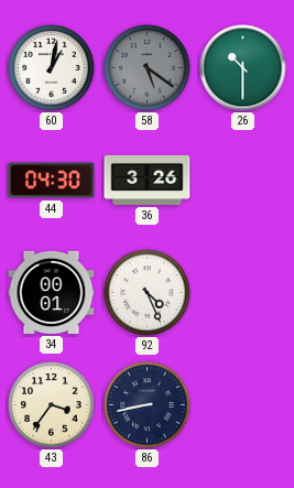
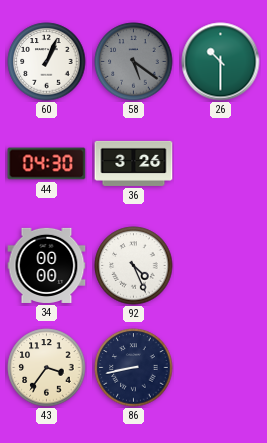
60: 1:02 -> 1:04
34: 00:01 -> 00:00
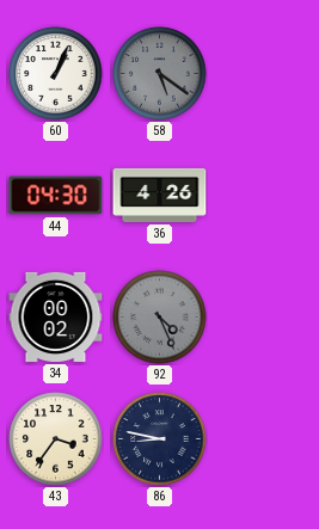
26: 10:30 -> none
36: 3:26 -> 4:26
34: 00:00 -> 00:02
92 dial: white -> grey
86: 8:43 -> 8:47
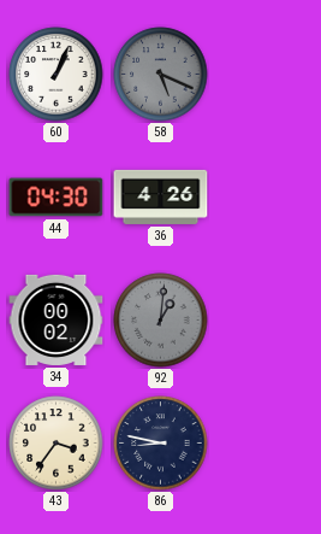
58: 5:21 -> 5:19
92: 4:26 -> 1:01
